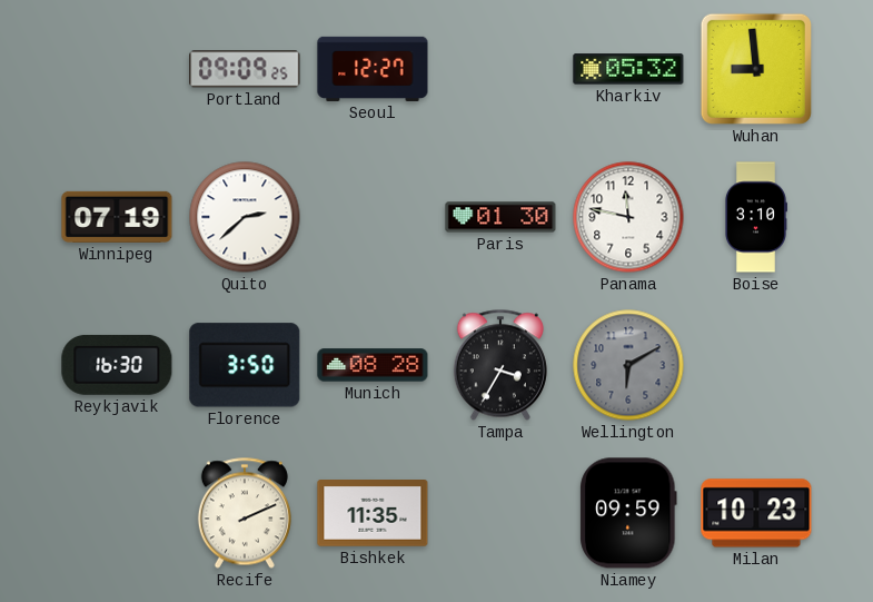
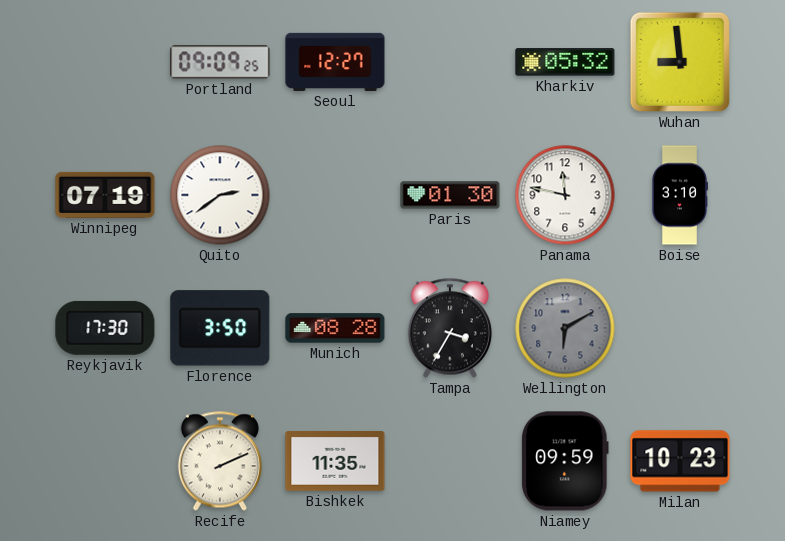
Quito: 2:38 -> 2:39
Reykjavik: 16:30 -> 17:30
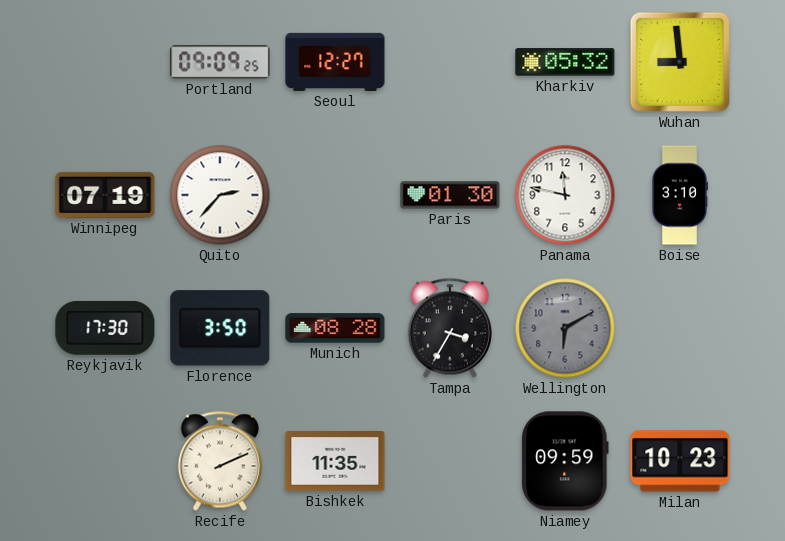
Quito: 2:39 -> 2:37
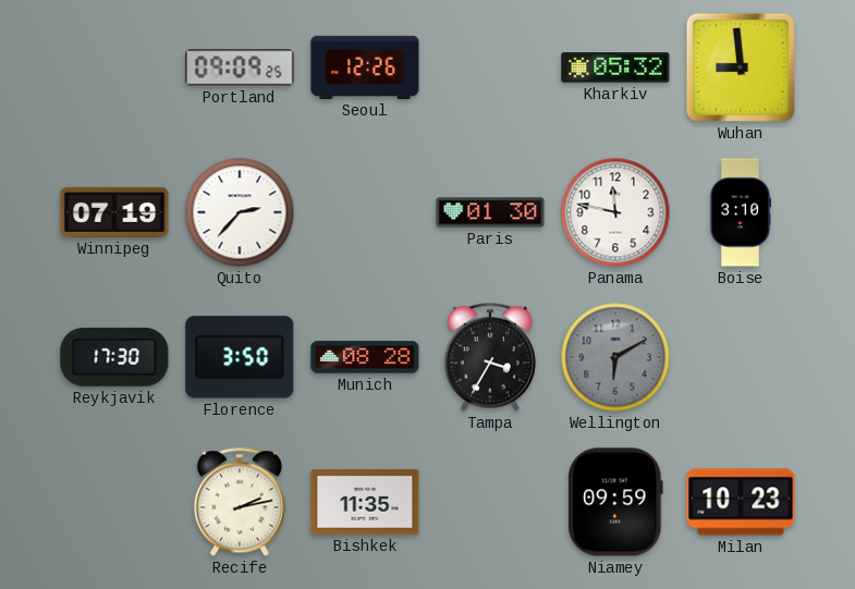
Seoul: 12:27 -> 12:26
Recife: 2:11 -> 2:13
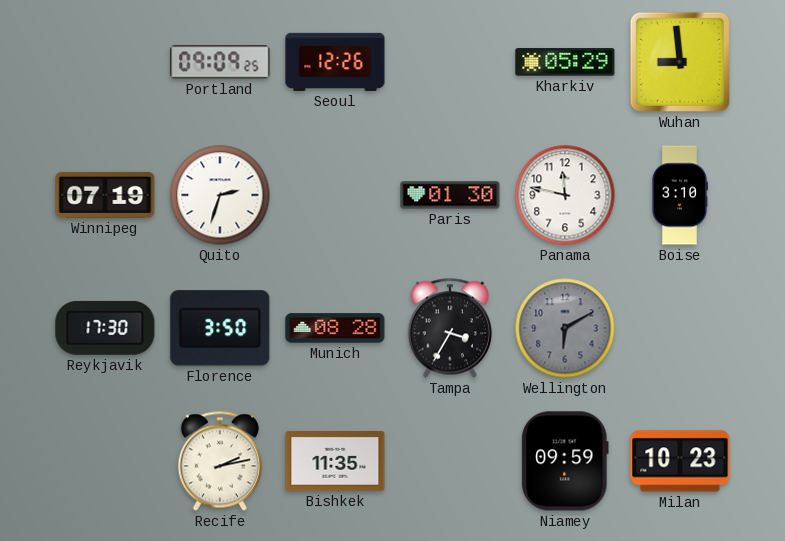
Kharkiv: 05:32 -> 05:29
Quito: 2:37 -> 2:33
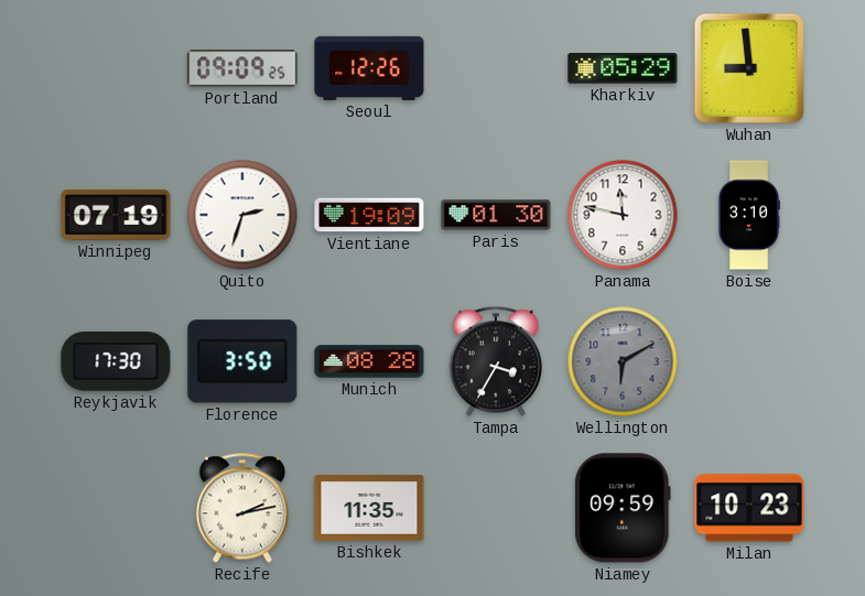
Vientiane: none -> 19:09
